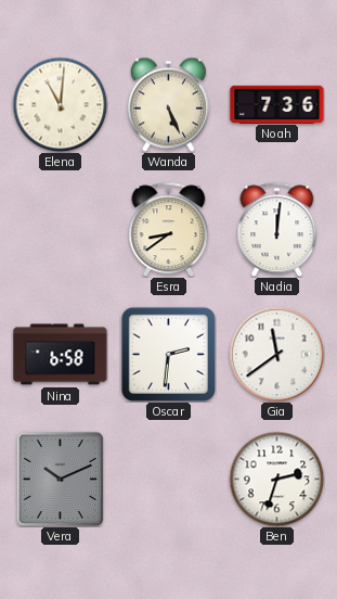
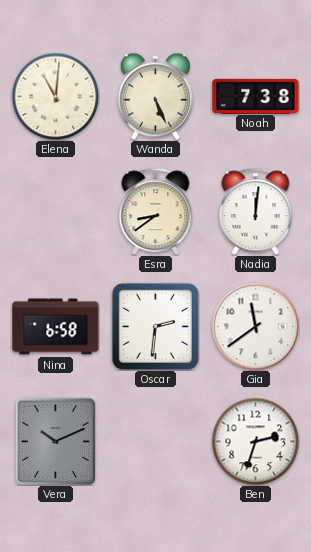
Noah: 7:36 -> 7:38
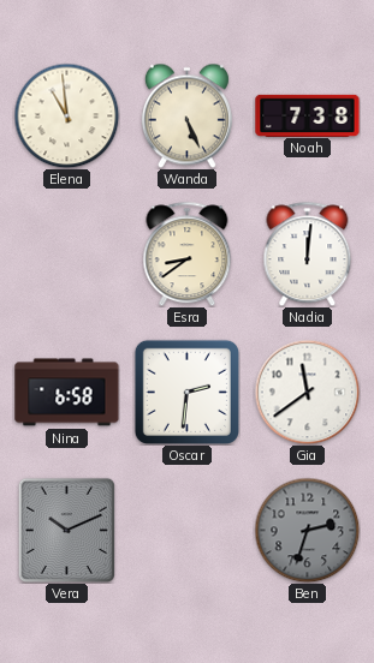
Elena: 11:01 -> 10:59
Ben dial: white -> grey
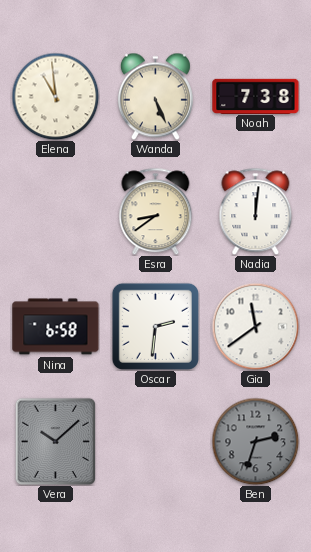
Vera: 10:11 -> 10:08
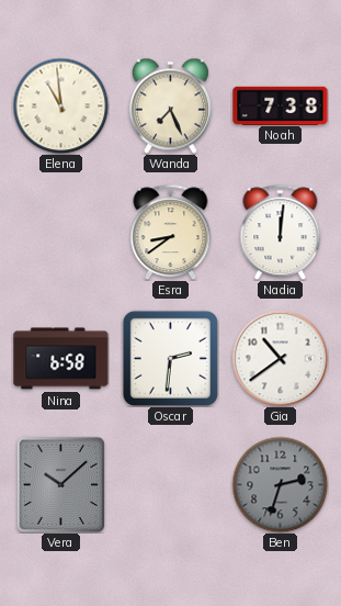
Wanda: 5:26 -> 7:26
Gia: 11:39 -> 10:39
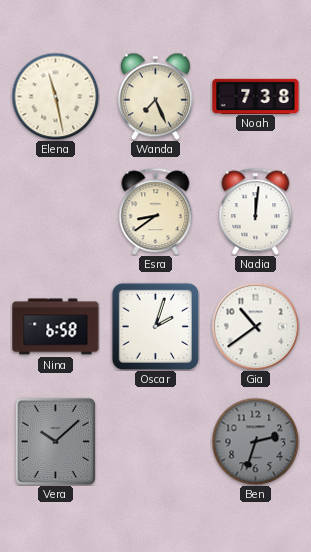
Elena: 10:59 -> 11:28
Oscar: 2:31 -> 2:03
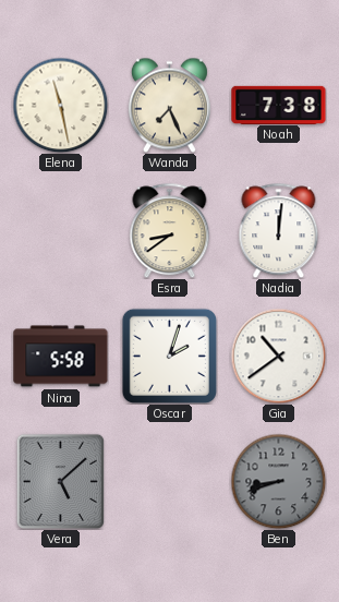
Nina: 6:58 -> 5:58
Vera: 10:08 -> 5:08
Ben: 2:33 -> 8:42
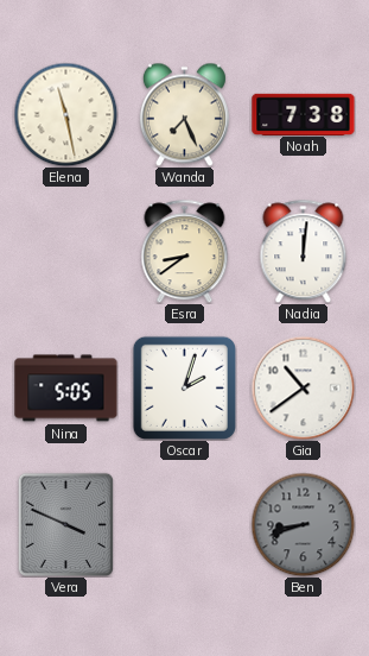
Nina: 5:58 -> 5:05
Vera: 5:08 -> 3:49
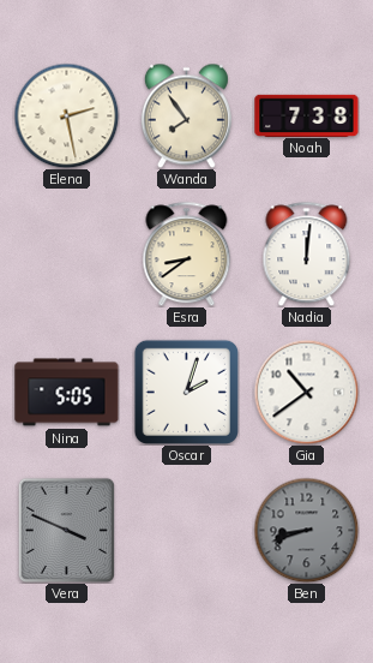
Elena: 11:28 -> 2:28
Wanda: 7:26 -> 7:54
